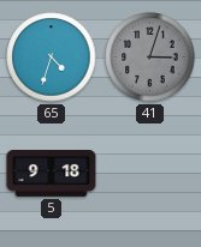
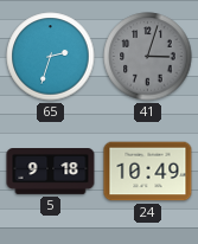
65: 4:33 -> 2:33
24: none -> 10:49
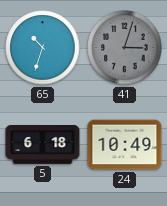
65: 2:33 -> 10:33
5: 9:18 -> 6:18
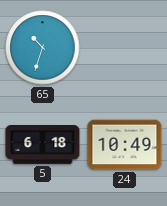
41: 3:03 -> none
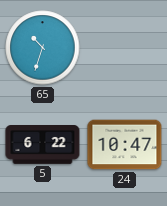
5: 6:18 -> 6:22
24: 10:49 -> 10:47
